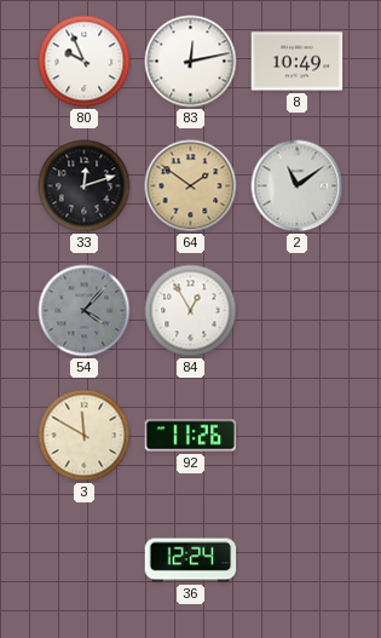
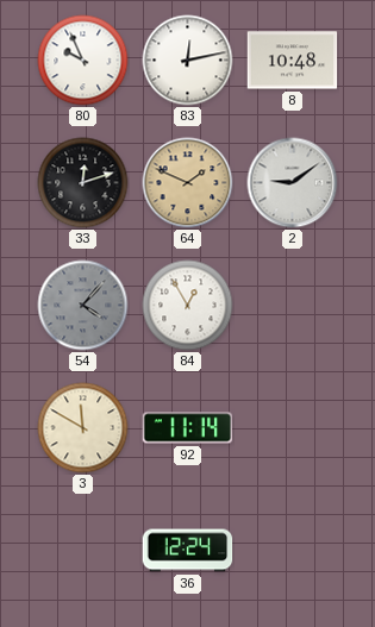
8: 10:49 -> 10:48
64: 1:51 -> 1:49
2: 11:09 -> 9:09
92: 11:26 -> 11:14
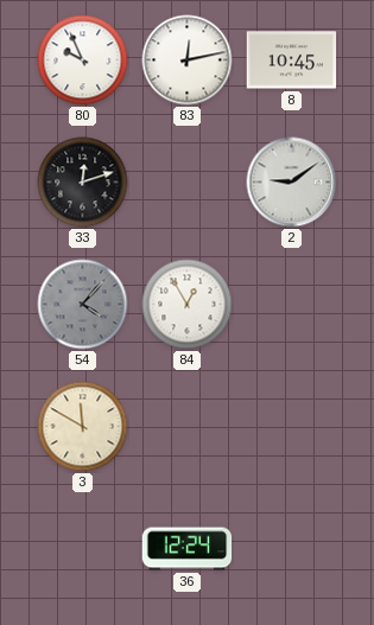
8: 10:48 -> 10:45
64: 1:49 -> none
92: 11:14 -> none
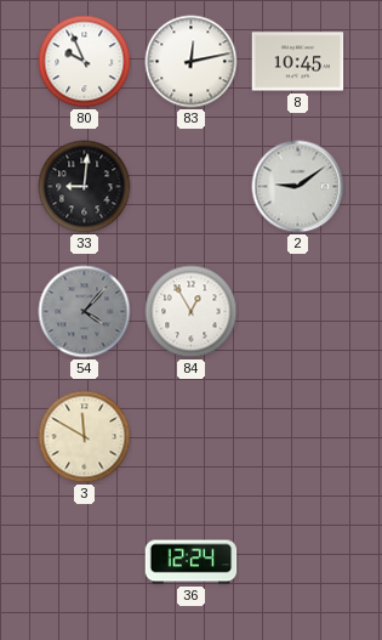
33: 12:12 -> 9:01
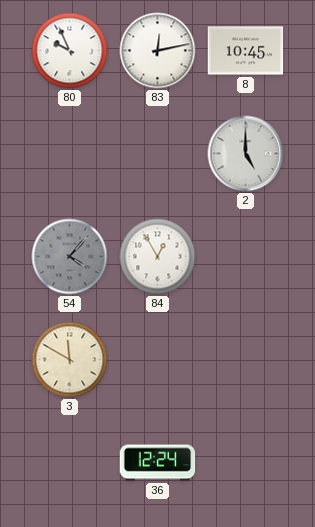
33: 9:01 -> none
2: 9:09 -> 5:00
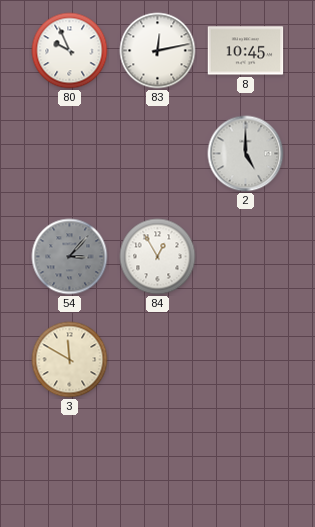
54: 4:07 -> 3:07
36: 12:24 -> none
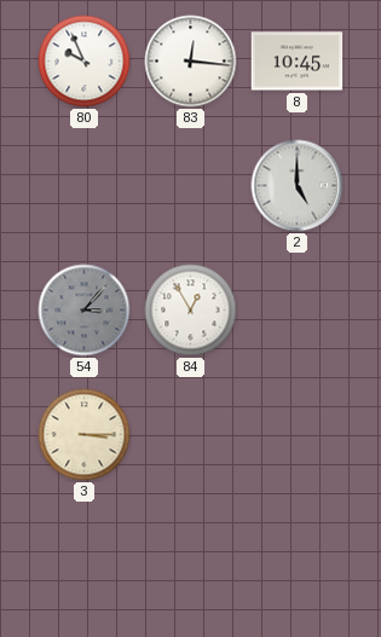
83: 12:13 -> 12:16
3: 11:50 -> 3:15
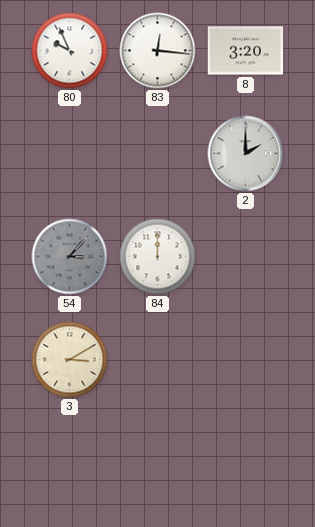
8: 10:45 -> 3:20
2: 5:00 -> 2:00
84: 12:55 -> 12:00
3: 3:15 -> 3:10
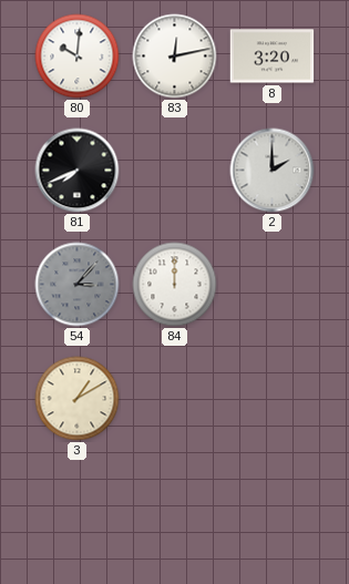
80: 9:56 -> 10:01
83: 12:16 -> 12:13
81: none -> 7:41
3: 3:10 -> 1:10
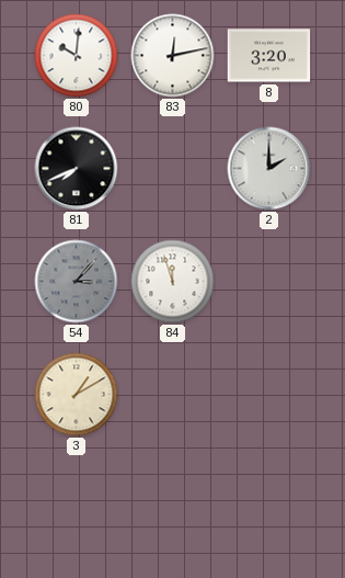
84: 12:00 -> 11:57
